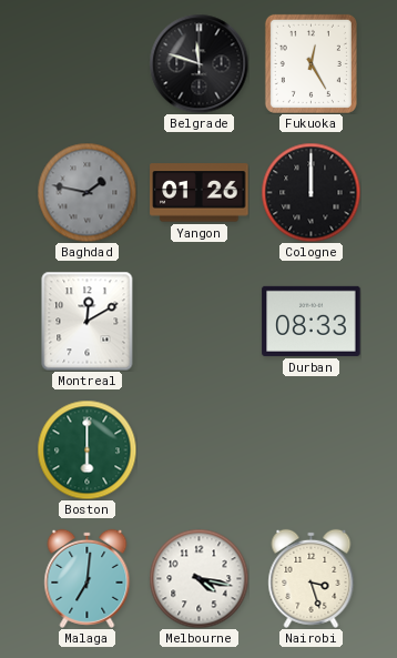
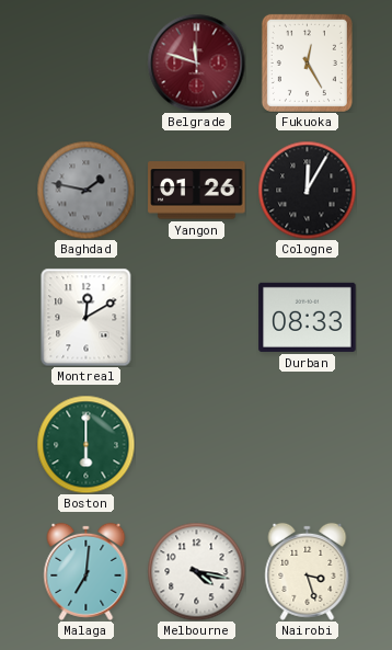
Belgrade dial: black -> burgundy
Cologne: 12:00 -> 12:05
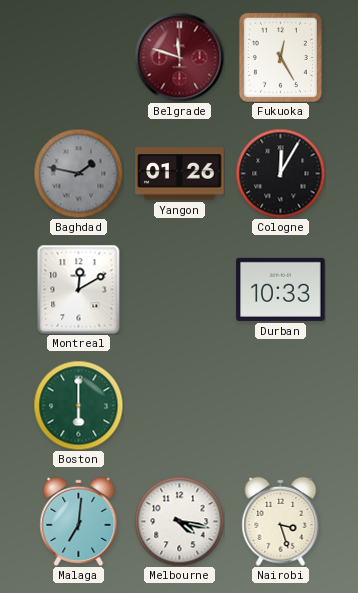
Durban: 08:33 -> 10:33
